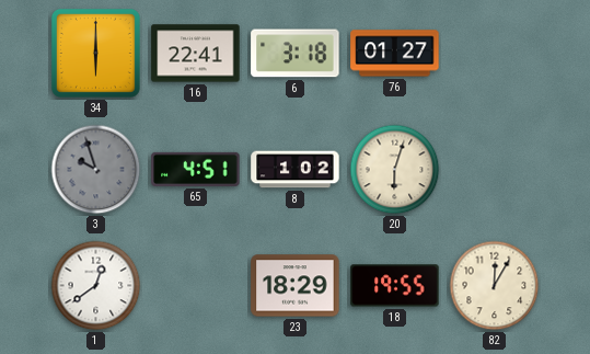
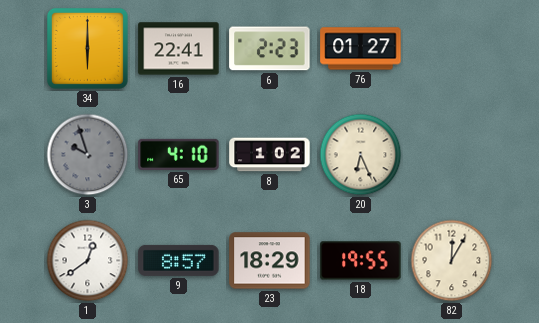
6: 3:18 -> 2:23
65: 4:51 -> 4:10
20: 6:03 -> 6:26
9: none -> 8:57
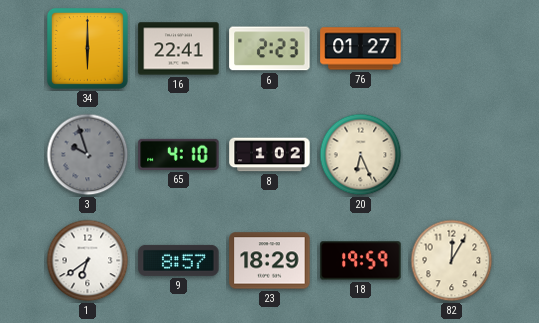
1: 12:39 -> 6:39
18: 19:55 -> 19:59
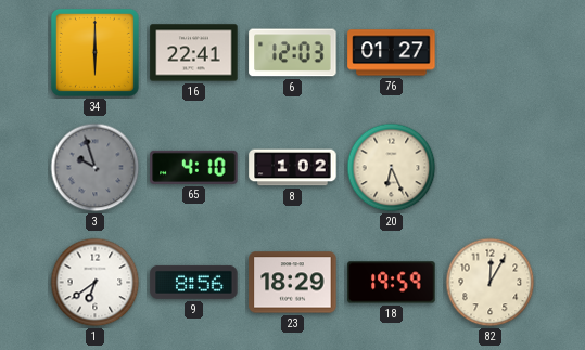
6: 2:23 -> 12:03
9: 8:57 -> 8:56
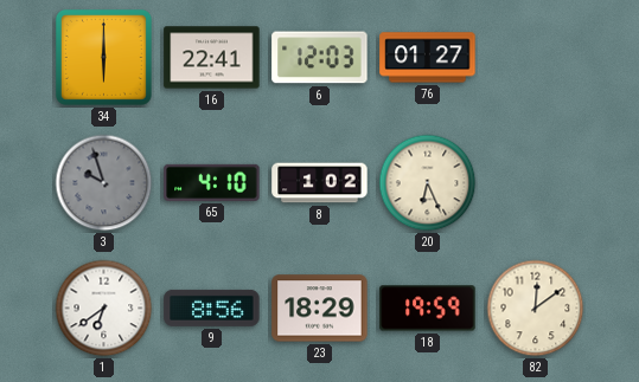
82: 12:05 -> 12:09
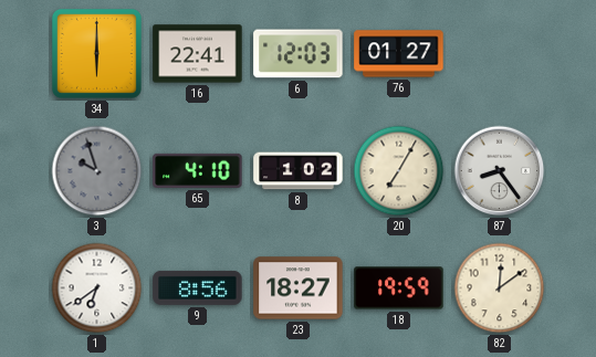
20: 6:26 -> 7:05
87: none -> 8:24
23: 18:29 -> 18:27
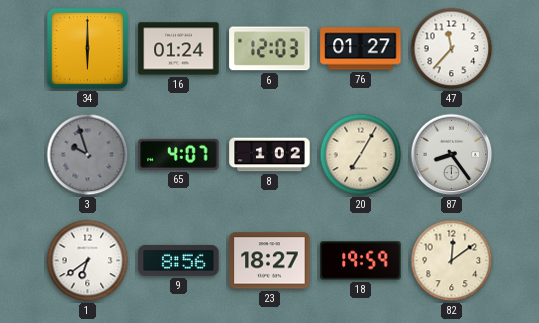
16: 22:41 -> 01:24
47: none -> 11:37
65: 4:10 -> 4:07
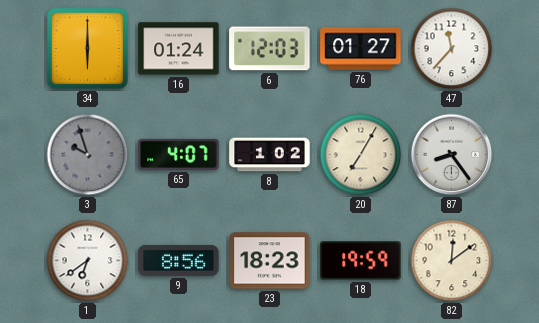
23: 18:27 -> 18:23
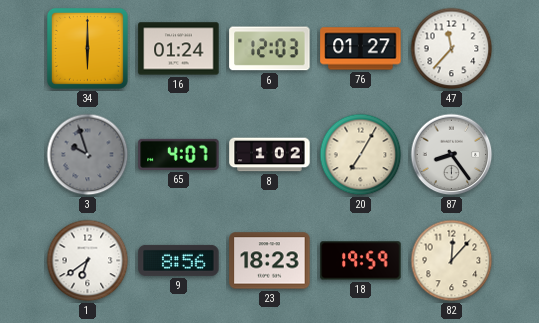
82: 12:09 -> 12:07
